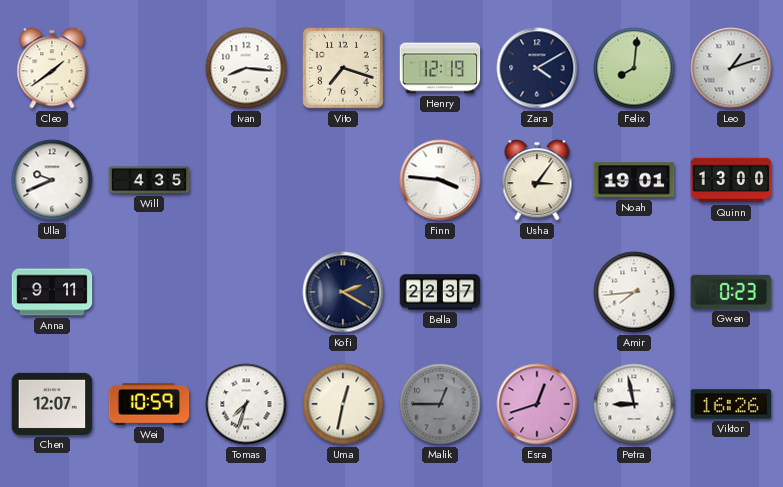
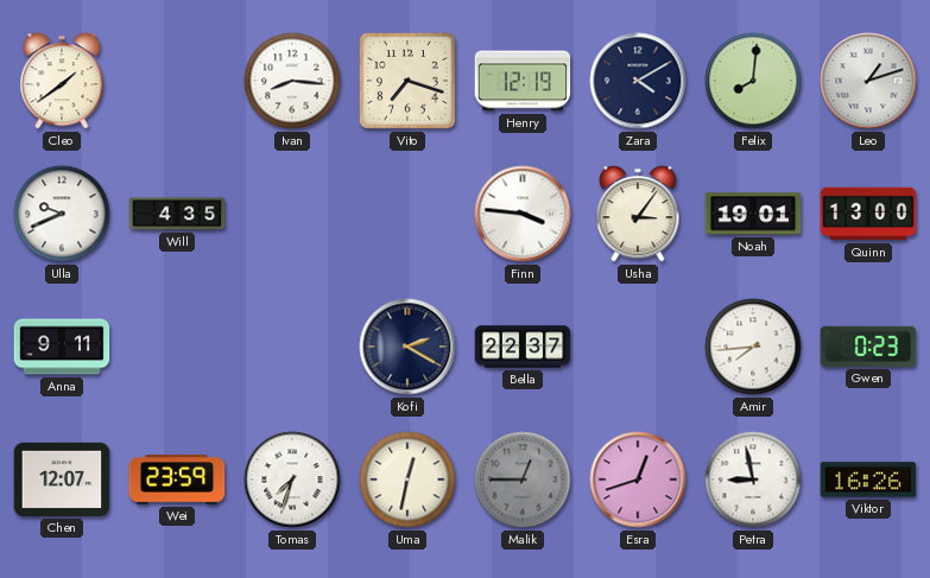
Wei: 10:59 -> 23:59
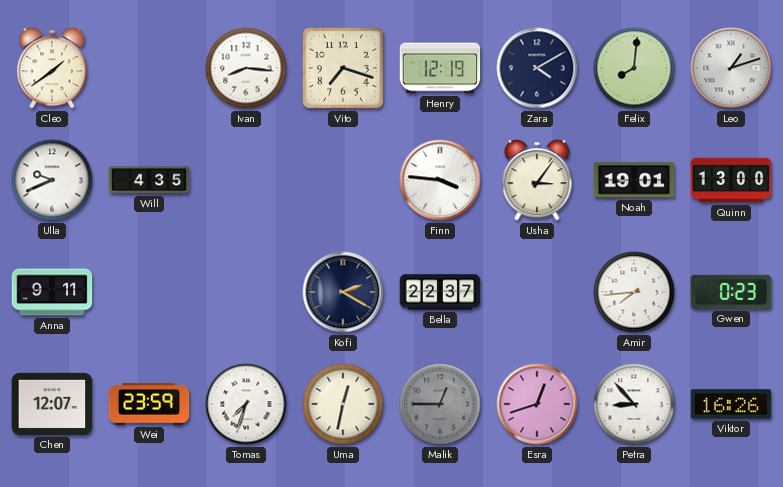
Petra: 8:58 -> 8:53
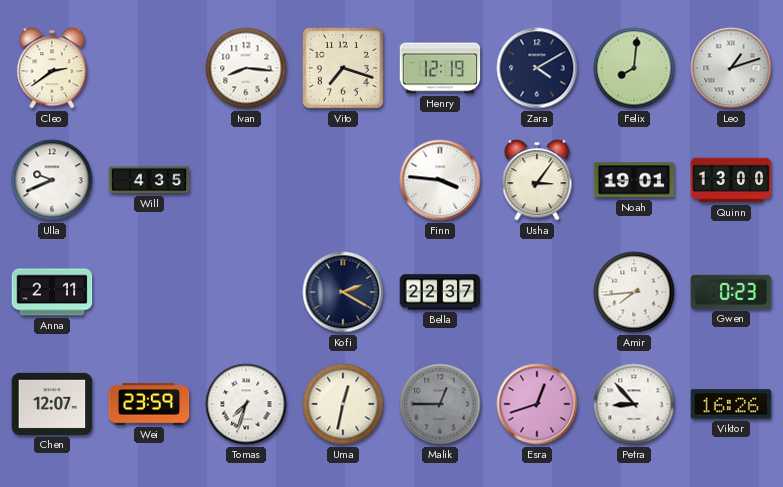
Cleo: 1:39 -> 2:39
Anna: 9:11 -> 2:11
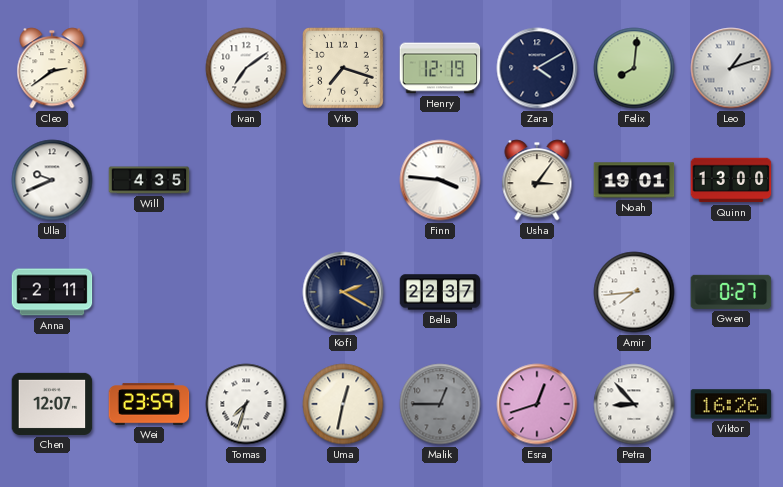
Ivan: 8:16 -> 7:09
Gwen: 0:23 -> 0:27
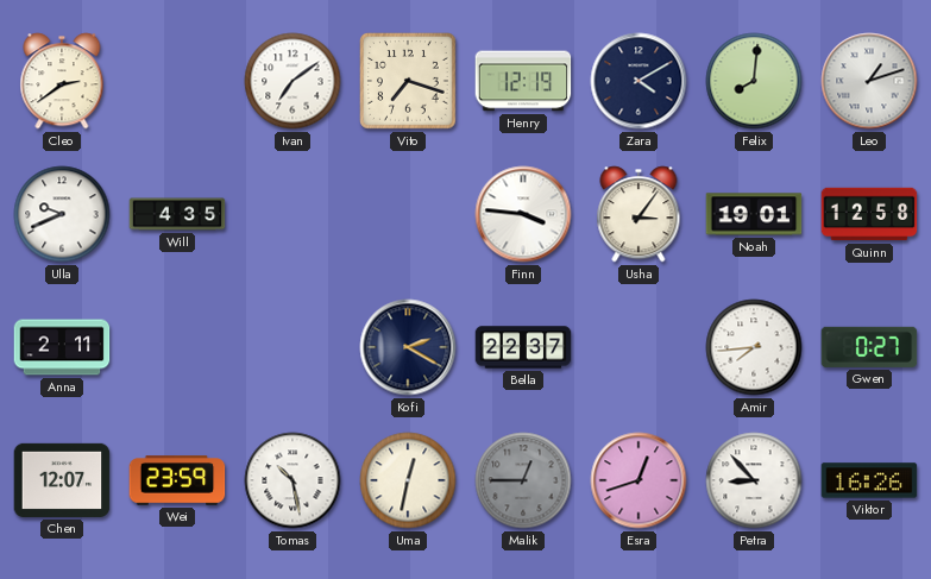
Quinn: 13:00 -> 12:58
Tomas: 7:33 -> 10:28
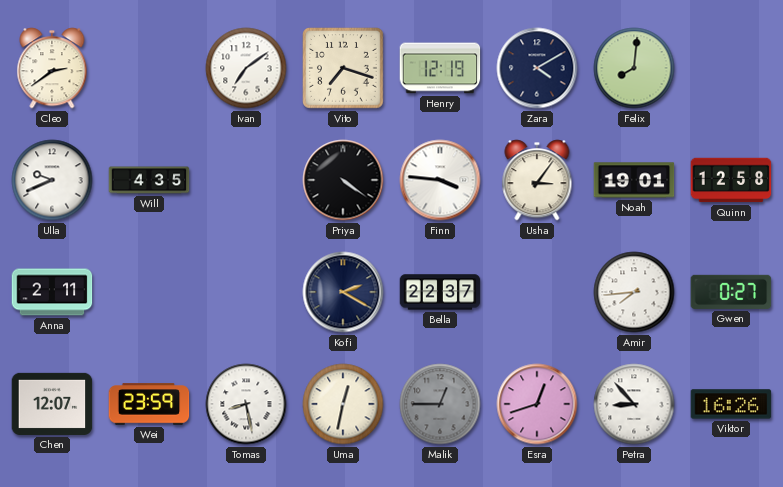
Leo: 1:12 -> none
Priya: none -> 4:21
Tomas: 10:28 -> 8:28
